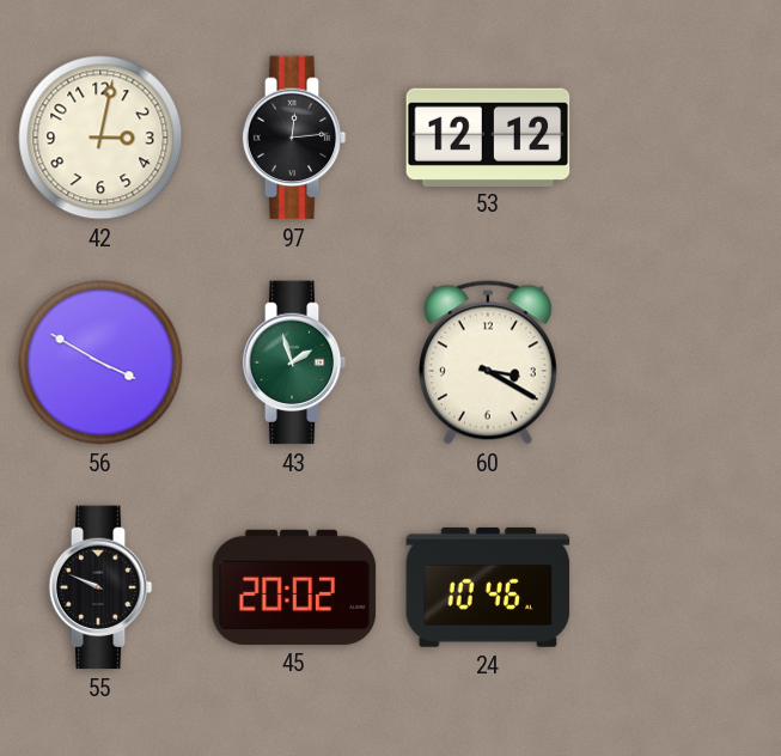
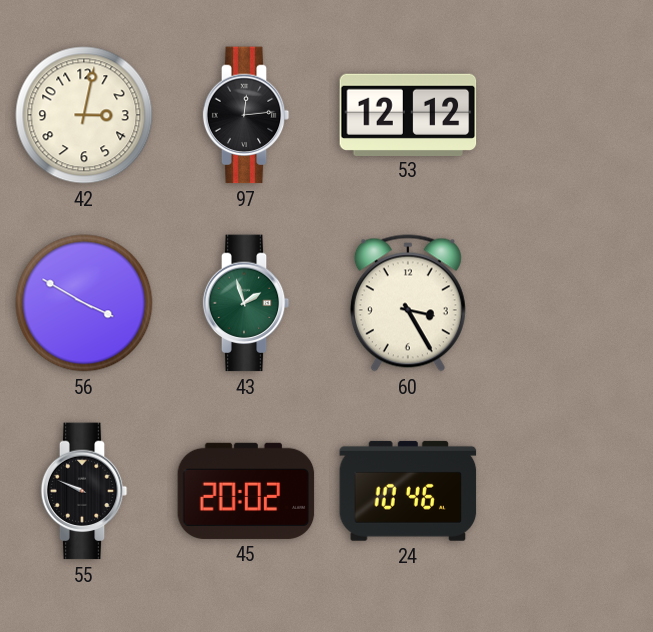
60: 3:20 -> 3:25
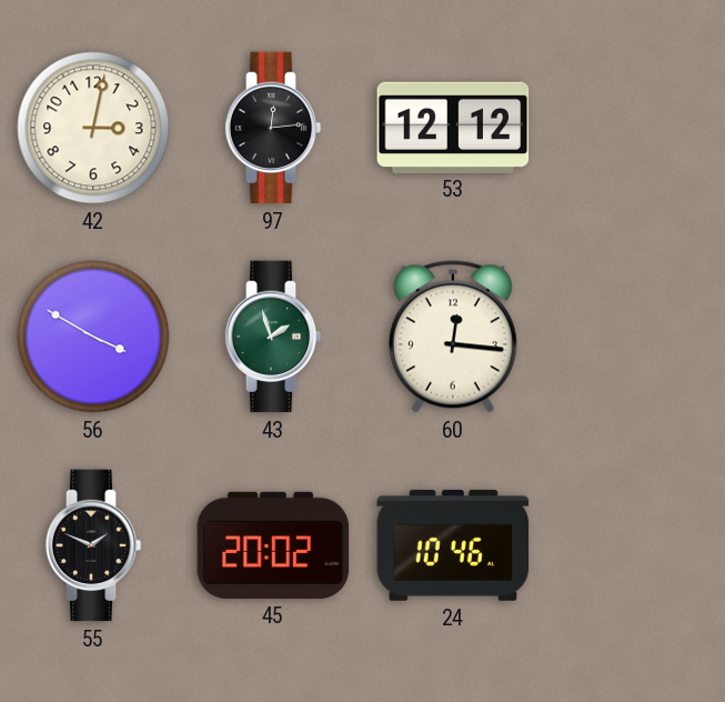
60: 3:25 -> 12:16
55: 9:49 -> 1:49
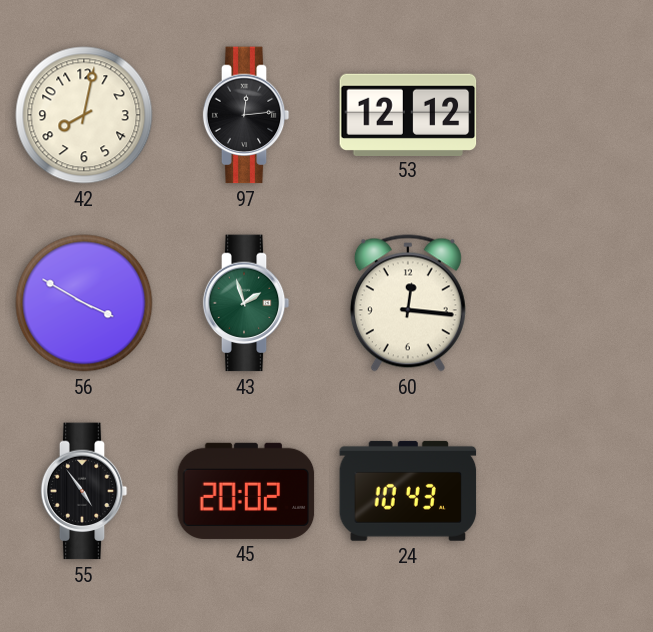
42: 3:02 -> 8:02
55: 1:49 -> 4:54
24: 10:46 -> 10:43
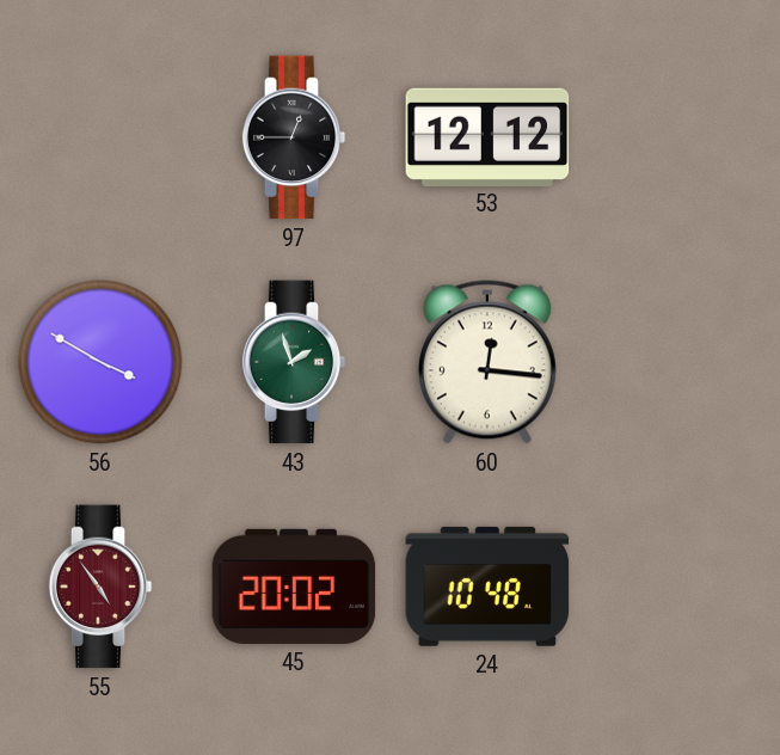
42: 8:02 -> none
97: 12:14 -> 12:45
55 dial: black -> burgundy
24: 10:43 -> 10:48
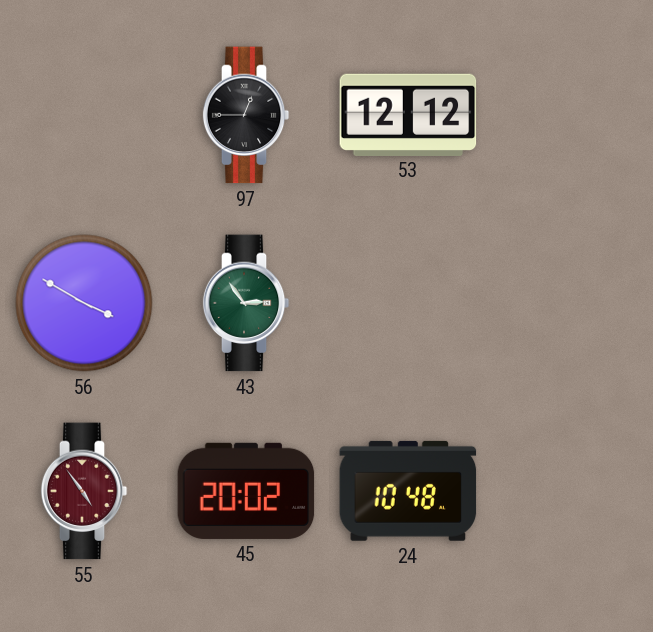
43: 1:57 -> 2:54
60: 12:16 -> none
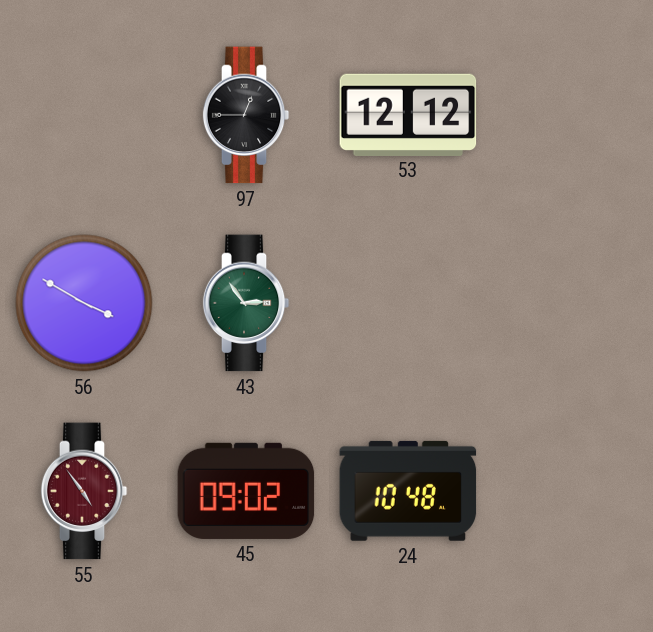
45: 20:02 -> 09:02
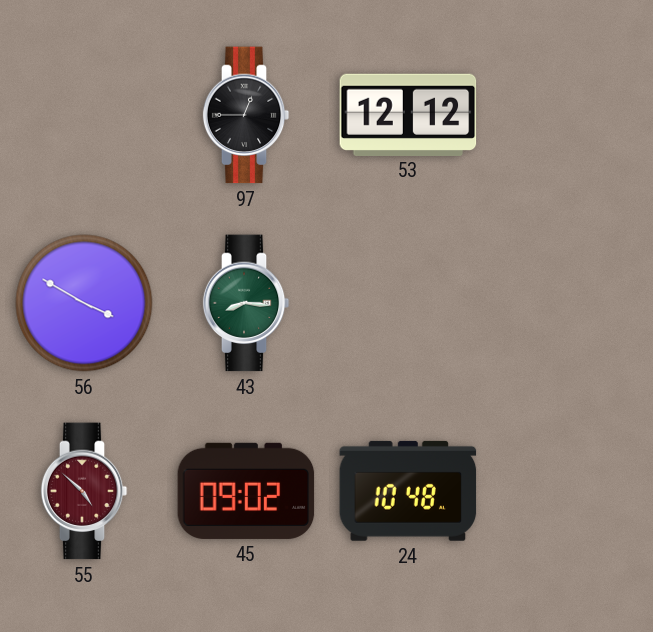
43: 2:54 -> 8:16
55: 4:54 -> 4:52
